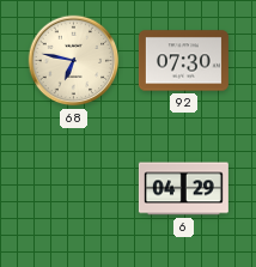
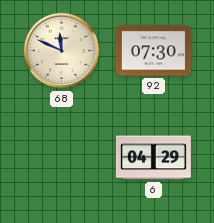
68: 6:47 -> 11:49
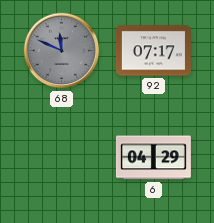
68 dial: cream -> grey
92: 07:30 -> 07:17
